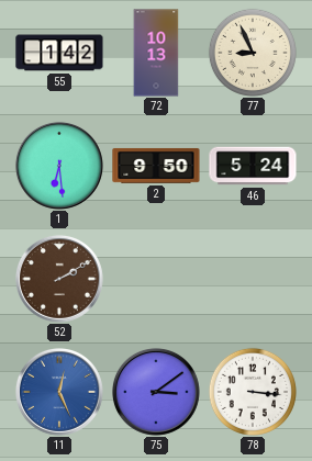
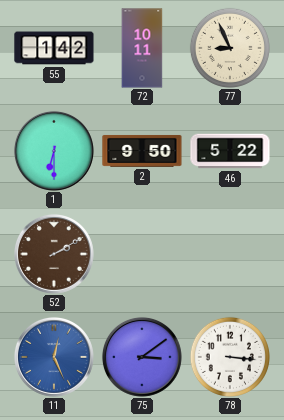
72: 10:13 -> 10:11
1: 6:29 -> 6:30
46: 5:24 -> 5:22
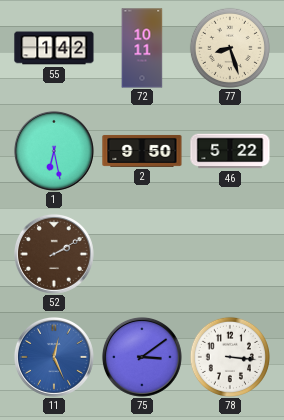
77: 8:56 -> 8:27
1: 6:30 -> 6:28
